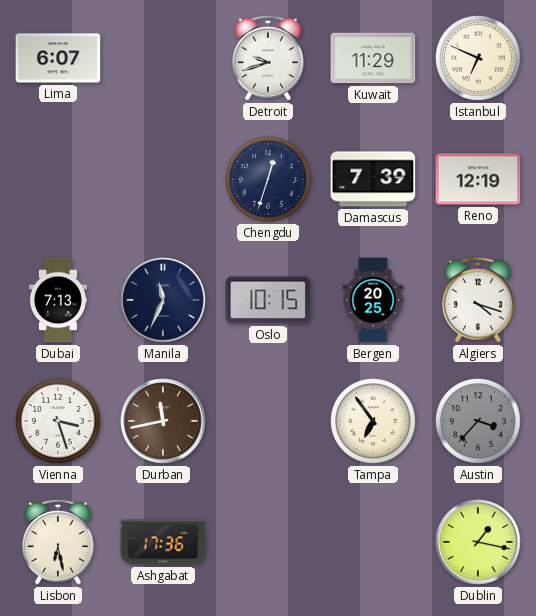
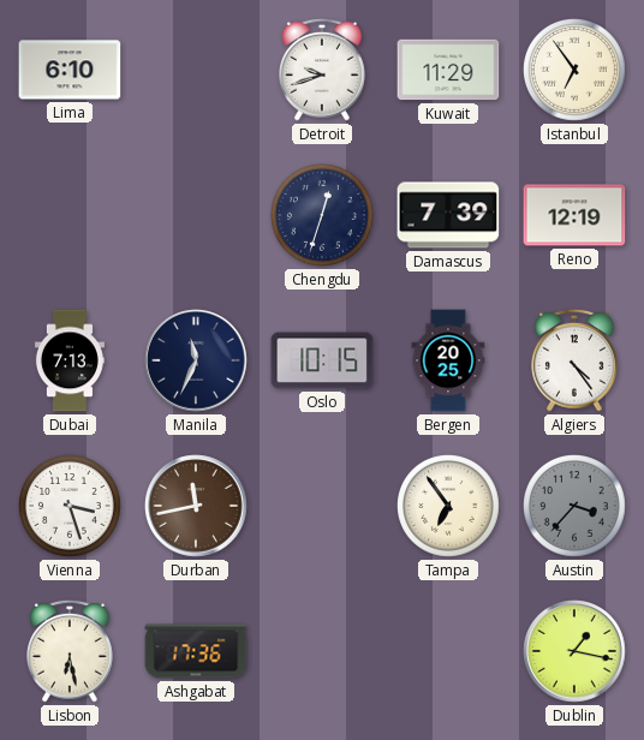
Lima: 6:07 -> 6:10
Istanbul: 6:49 -> 6:54
Algiers: 4:18 -> 4:24
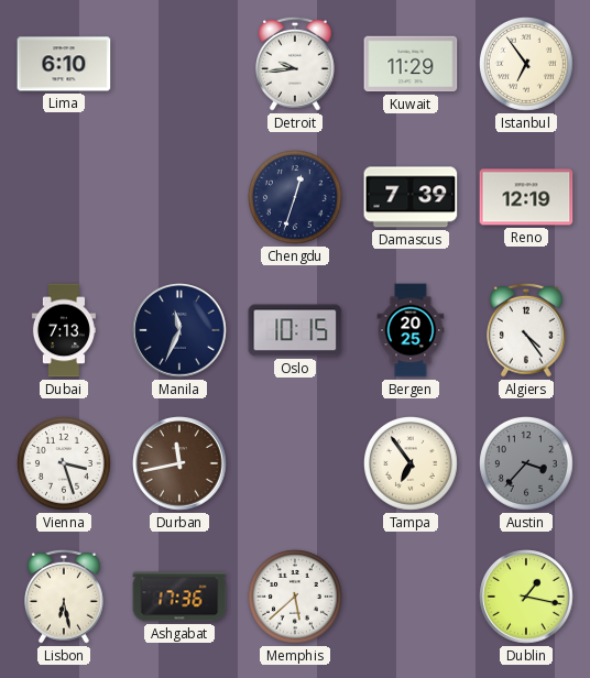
Detroit: 9:42 -> 9:44
Memphis: none -> 5:38
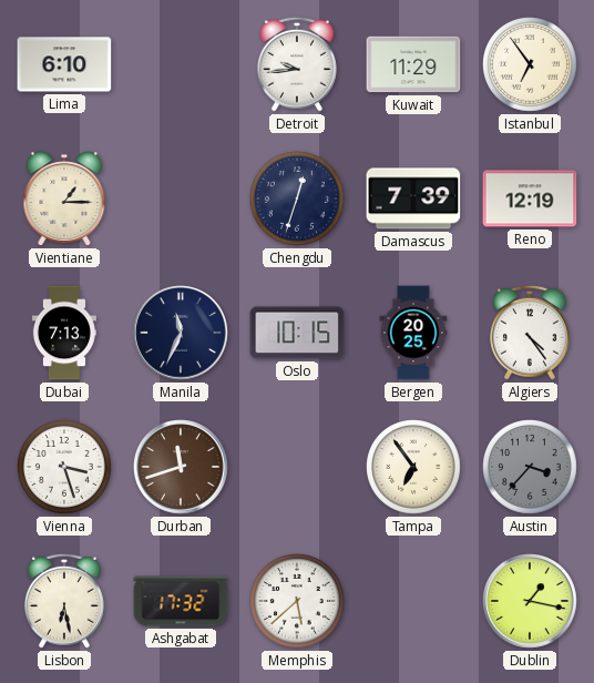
Vientiane: none -> 1:15
Durban: 11:43 -> 11:42
Ashgabat: 17:36 -> 17:32
